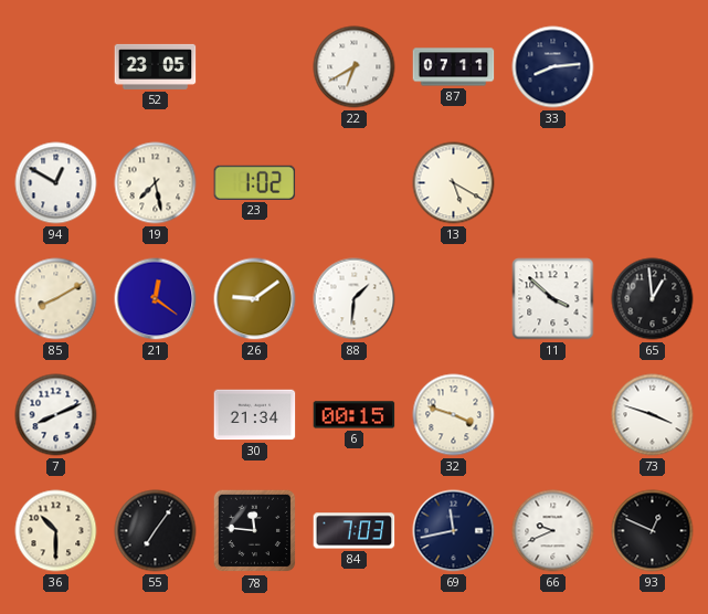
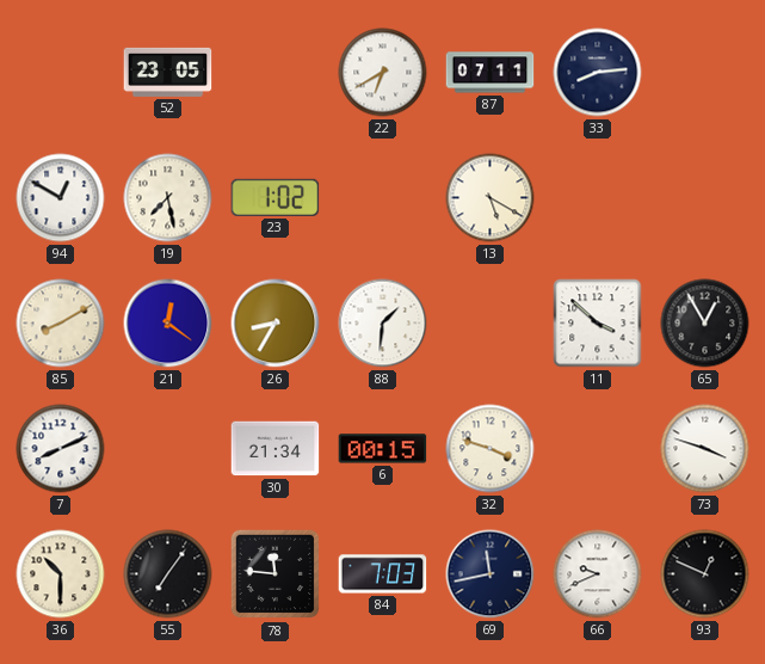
26: 9:09 -> 8:35
65: 12:59 -> 12:55
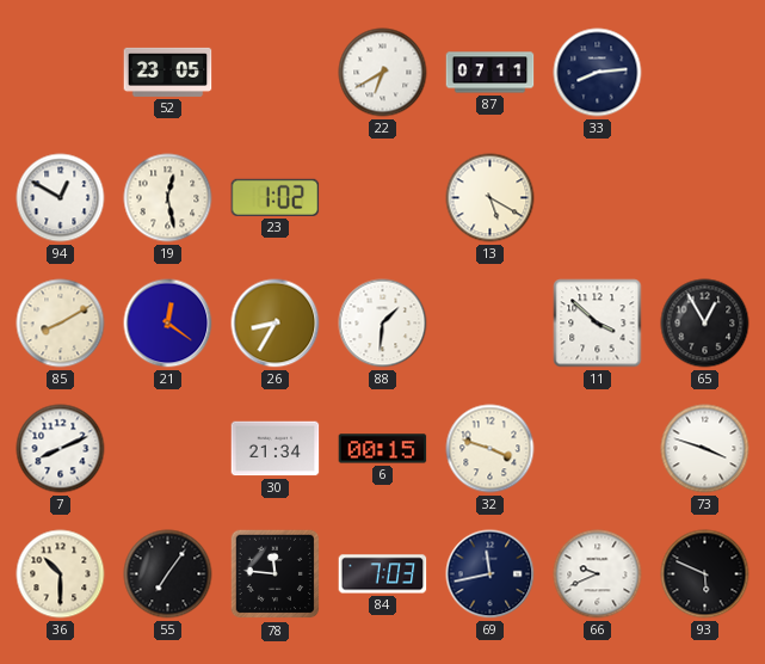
19: 7:28 -> 12:28
93: 12:49 -> 5:49
